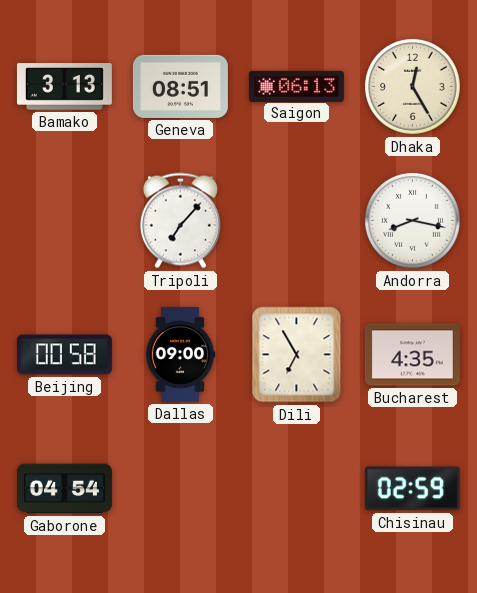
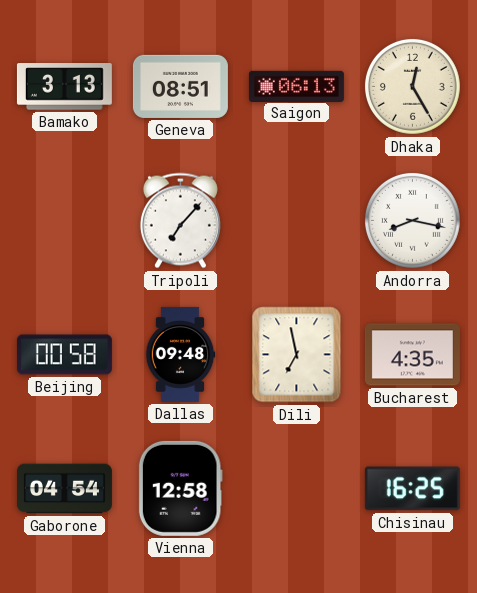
Dallas: 09:00 -> 09:48
Dili: 6:55 -> 6:58
Vienna: none -> 12:58
Chisinau: 02:59 -> 16:25
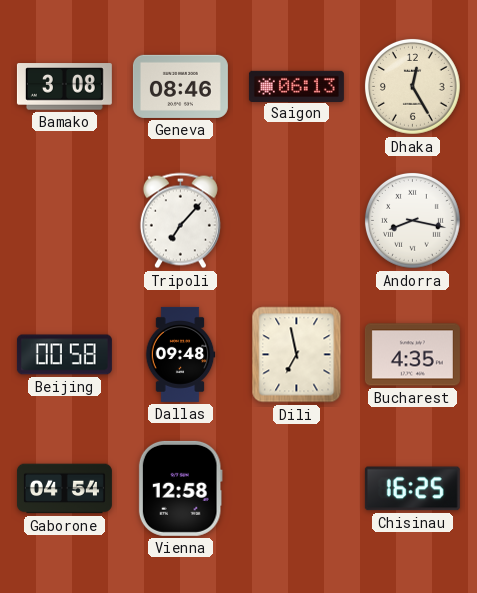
Bamako: 3:13 -> 3:08
Geneva: 08:51 -> 08:46
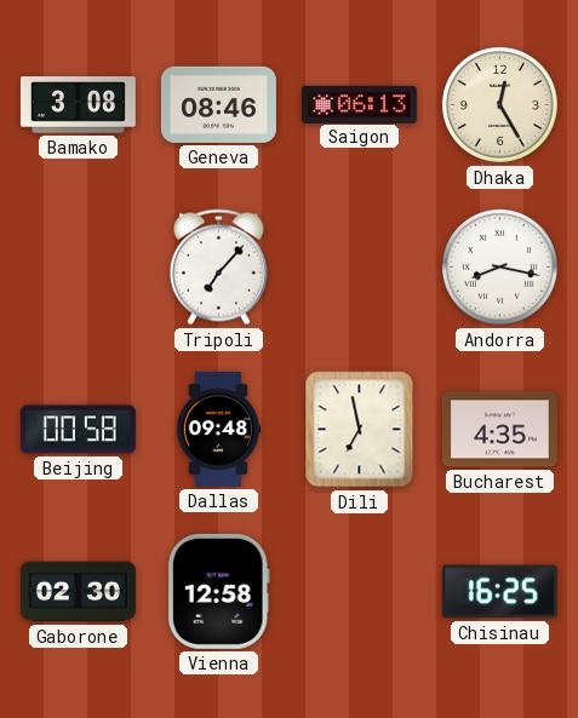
Gaborone: 04:54 -> 02:30
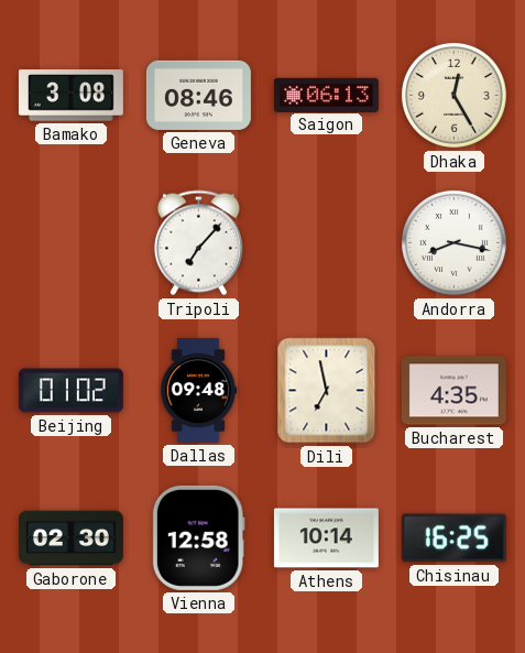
Beijing: 00:58 -> 01:02
Athens: none -> 10:14
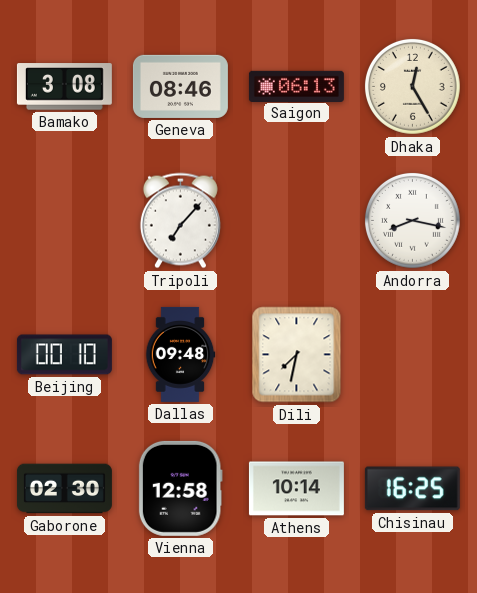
Beijing: 01:02 -> 00:10
Dili: 6:58 -> 7:32
Bucharest: 4:35 -> none
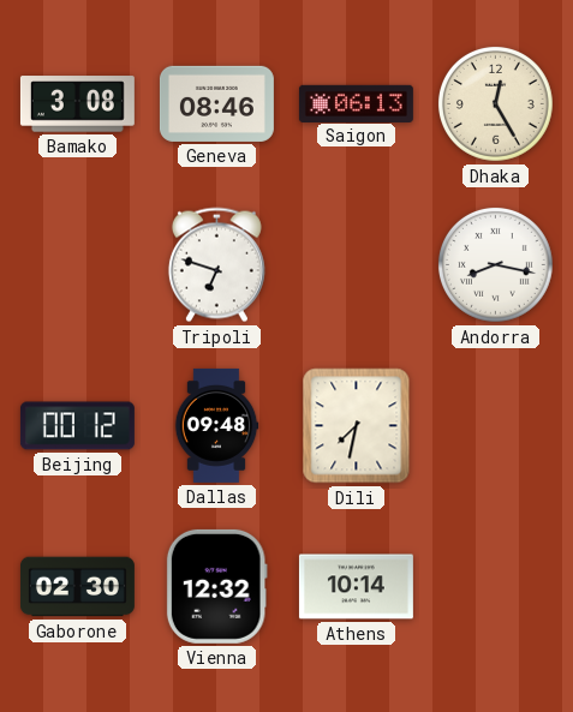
Tripoli: 7:07 -> 6:48
Beijing: 00:10 -> 00:12
Vienna: 12:58 -> 12:32
Chisinau: 16:25 -> none
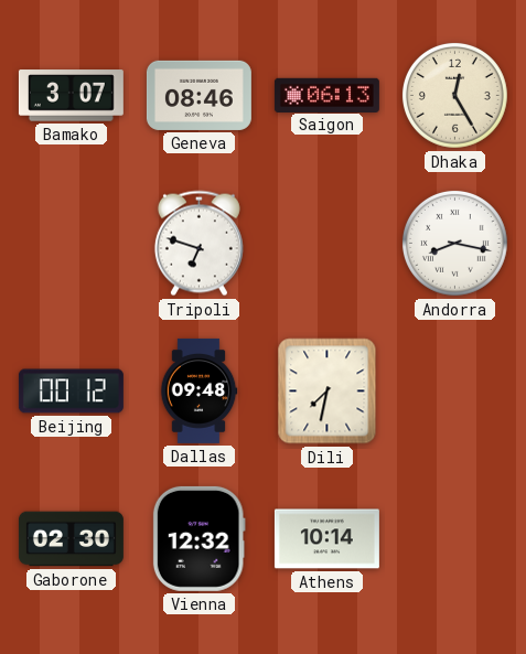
Bamako: 3:08 -> 3:07
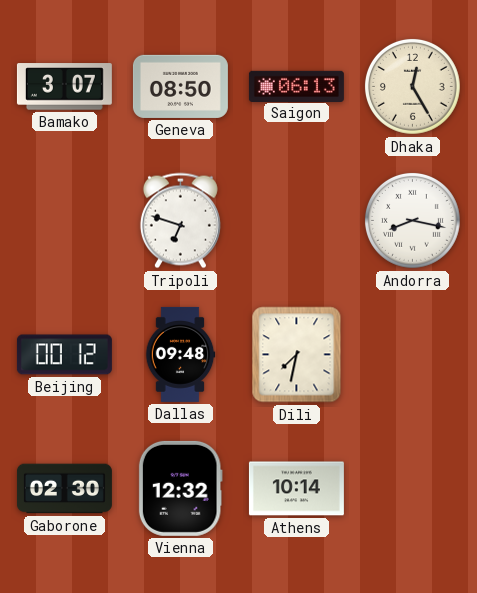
Geneva: 08:46 -> 08:50
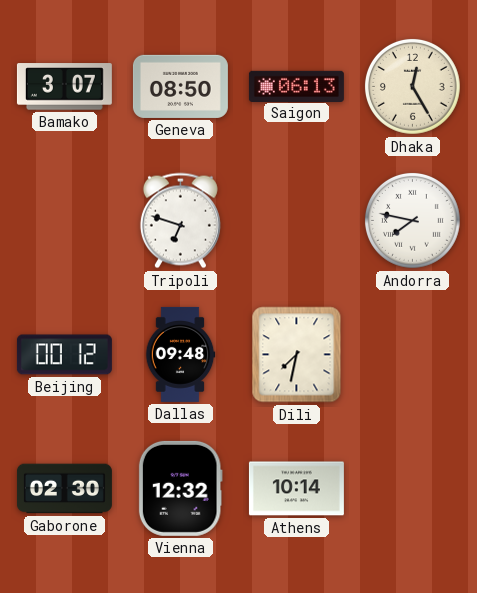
Andorra: 8:17 -> 7:47
